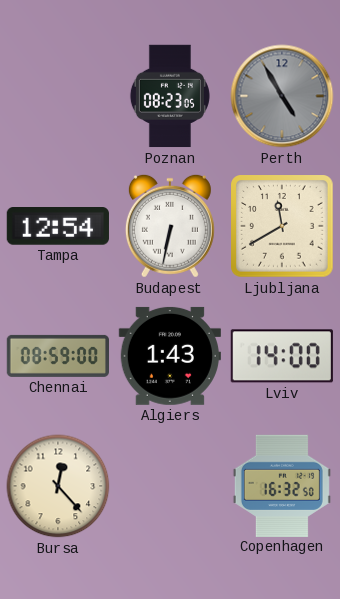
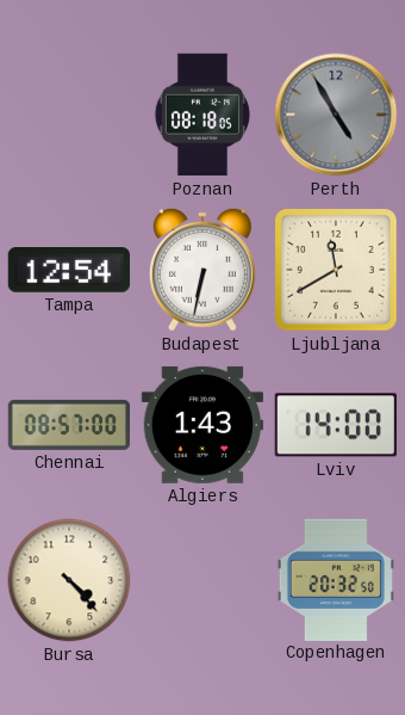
Poznan: 08:23 -> 08:18
Chennai: 08:59 -> 08:57
Bursa: 12:23 -> 4:23
Copenhagen: 16:32 -> 20:32
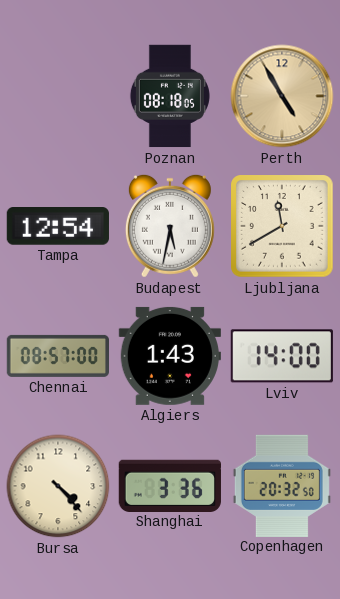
Perth dial: grey -> champagne
Budapest: 6:32 -> 5:32
Shanghai: none -> 3:36
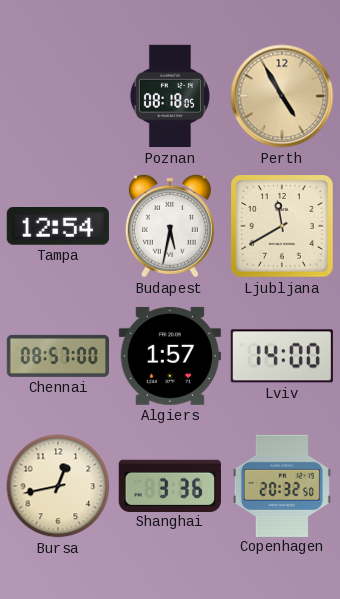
Algiers: 1:43 -> 1:57
Bursa: 4:23 -> 12:43
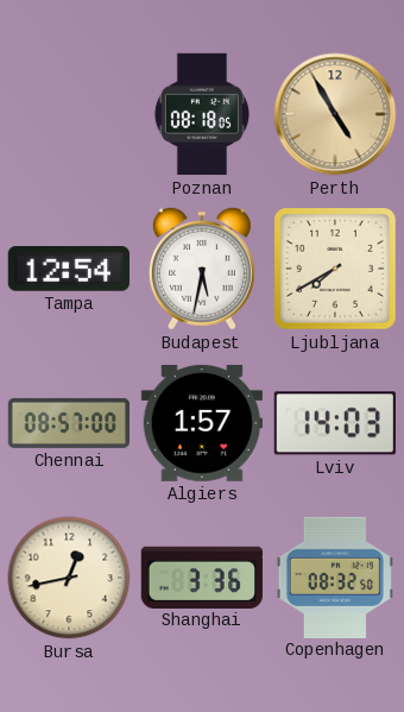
Ljubljana: 11:40 -> 7:40
Lviv: 14:00 -> 14:03
Copenhagen: 20:32 -> 08:32
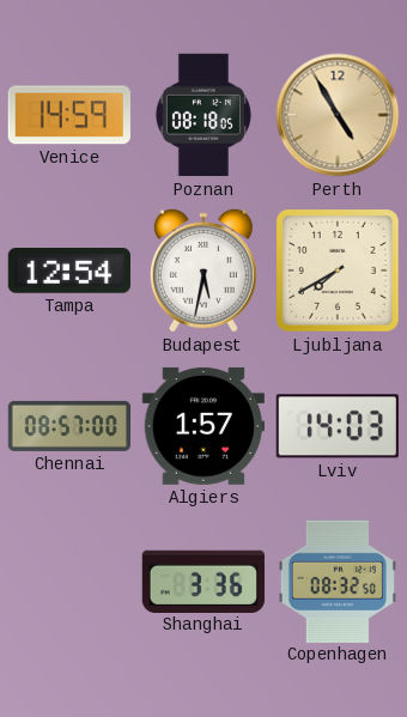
Venice: none -> 14:59
Bursa: 12:43 -> none
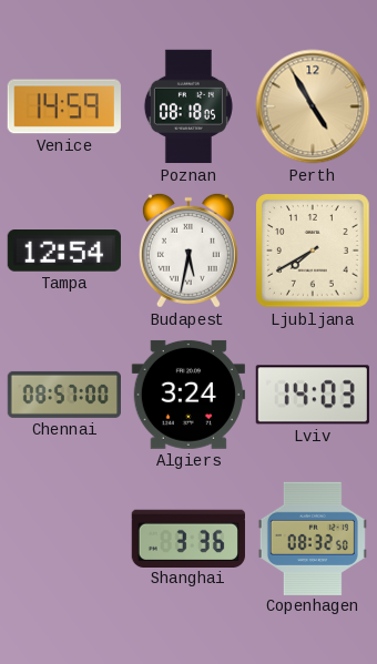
Algiers: 1:57 -> 3:24
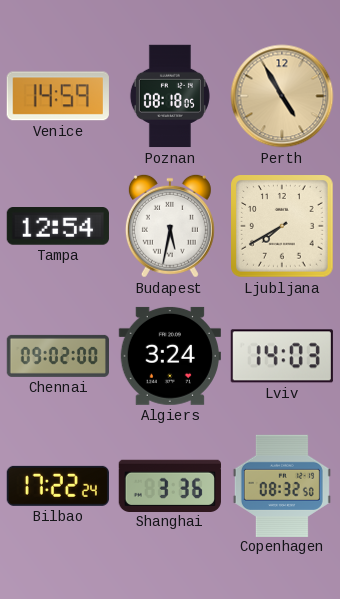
Chennai: 08:57 -> 09:02
Bilbao: none -> 17:22
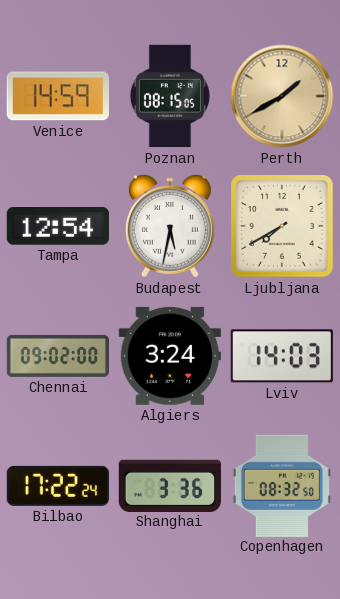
Poznan: 08:18 -> 08:15
Perth: 4:55 -> 1:40
